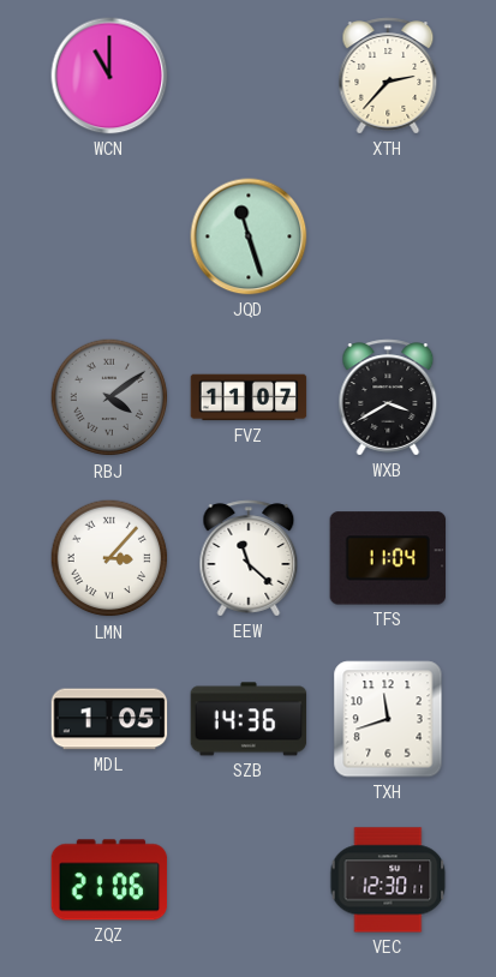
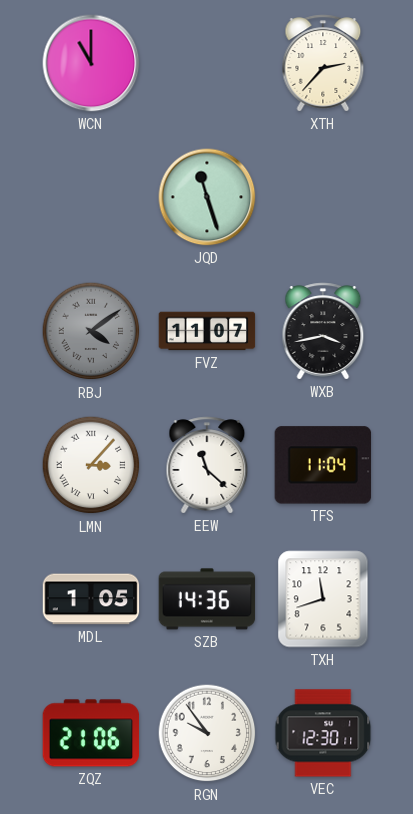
WXB: 3:40 -> 3:43
RGN: none -> 9:54
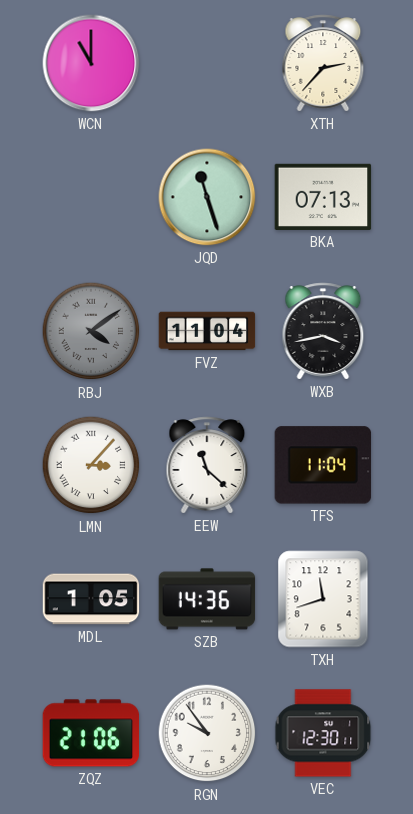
BKA: none -> 07:13
FVZ: 11:07 -> 11:04
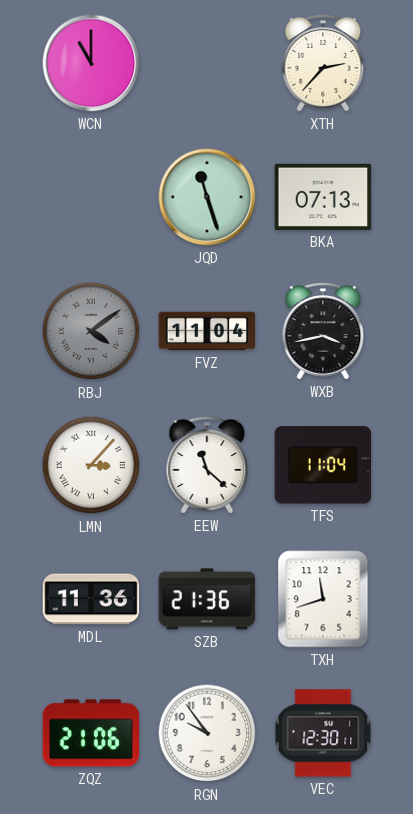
MDL: 1:05 -> 11:36
SZB: 14:36 -> 21:36
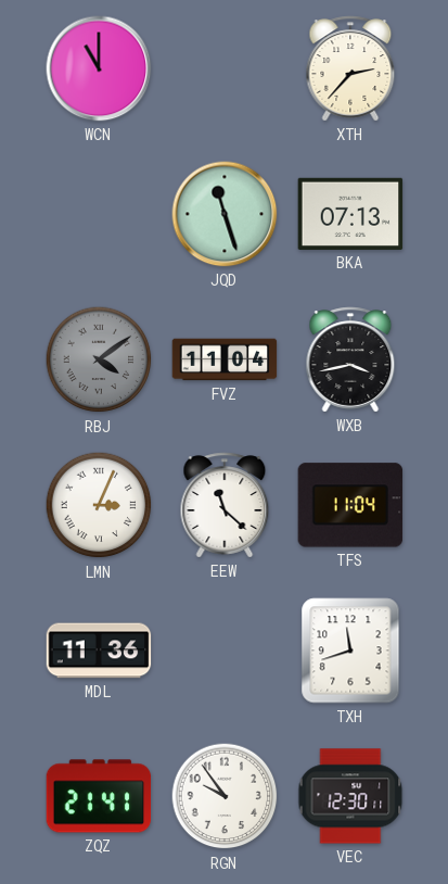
LMN: 3:07 -> 3:04
SZB: 21:36 -> none
ZQZ: 21:06 -> 21:41
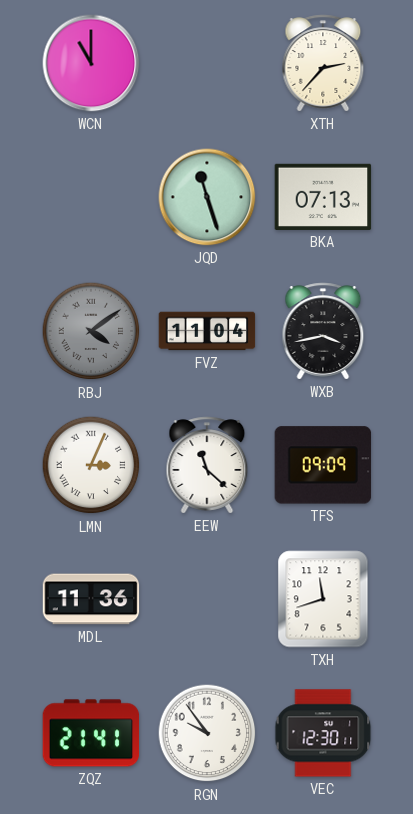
TFS: 11:04 -> 09:09
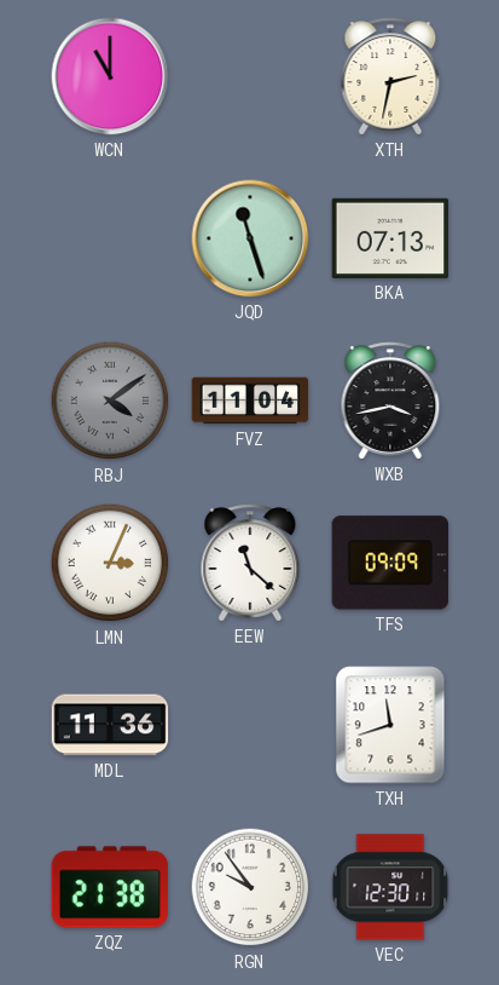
XTH: 2:37 -> 2:32
ZQZ: 21:41 -> 21:38
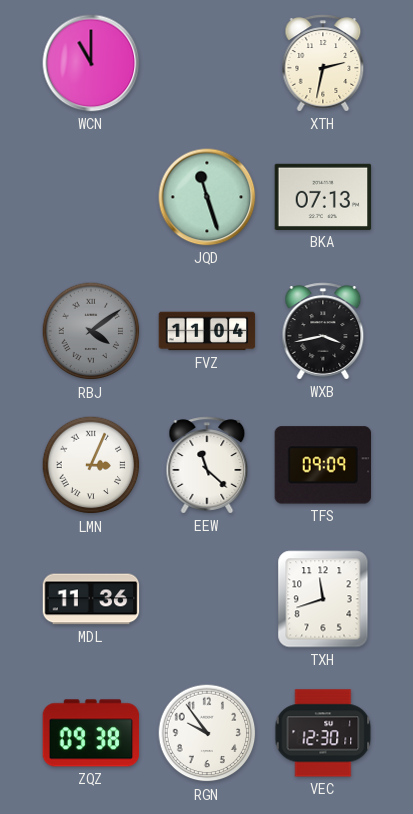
ZQZ: 21:38 -> 09:38
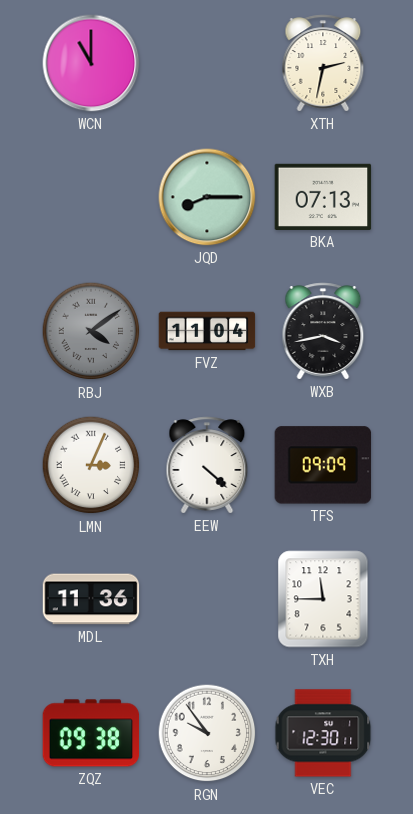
JQD: 11:27 -> 8:15
EEW: 11:22 -> 4:22
TXH: 11:42 -> 11:45
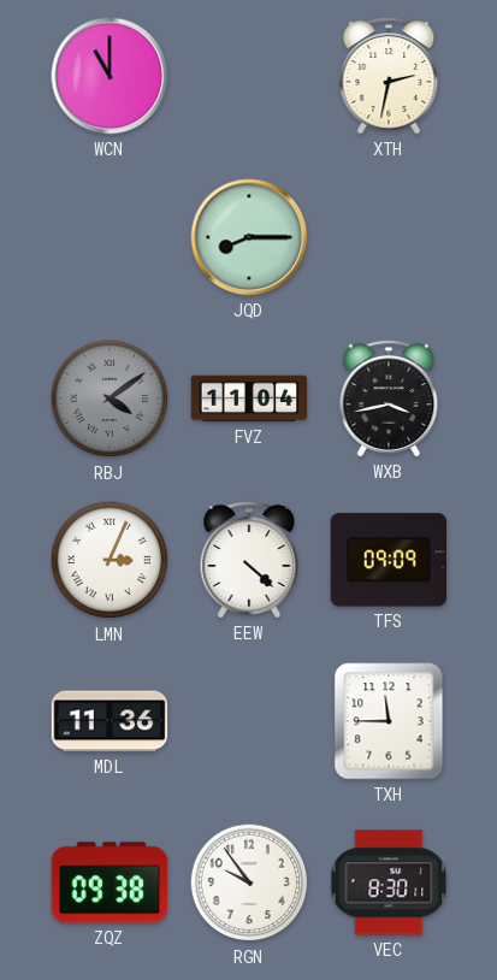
BKA: 07:13 -> none
VEC: 12:30 -> 8:30
